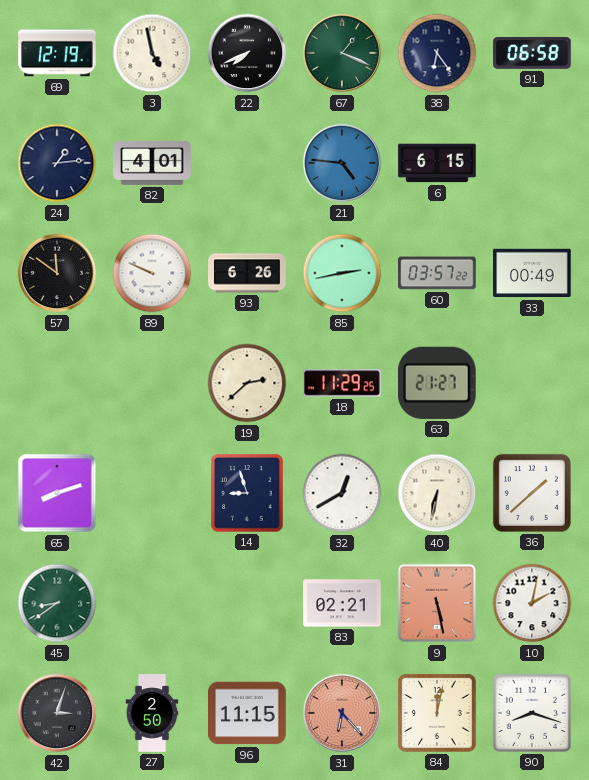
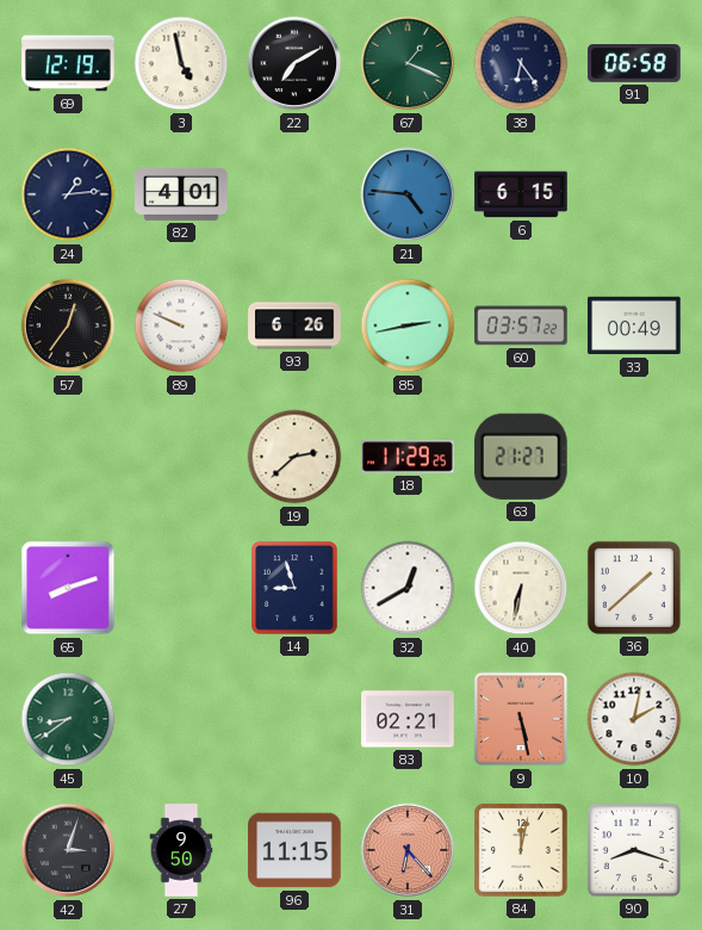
22: 7:41 -> 7:10
57: 11:51 -> 12:36
27: 2:50 -> 9:50
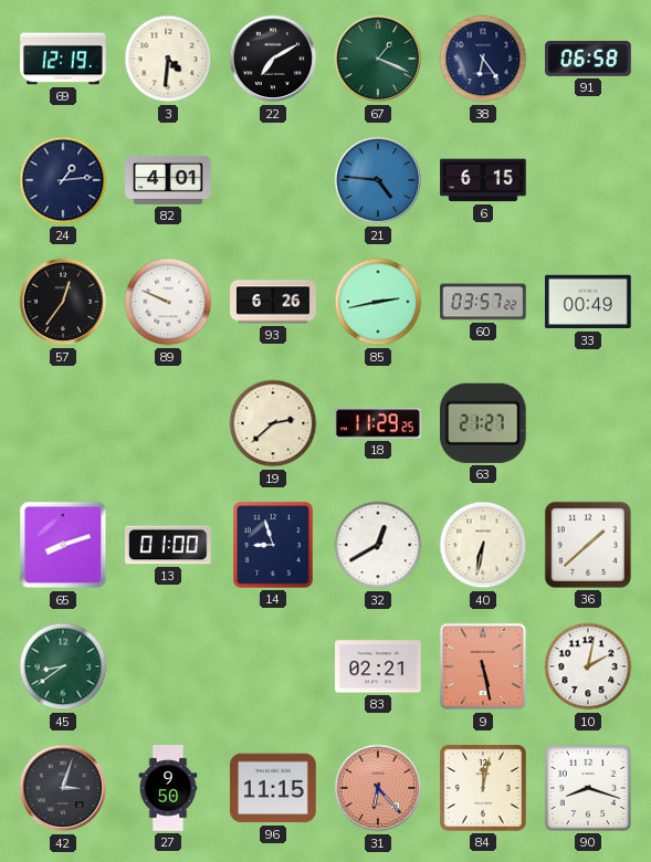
3: 4:58 -> 4:31
13: none -> 01:00
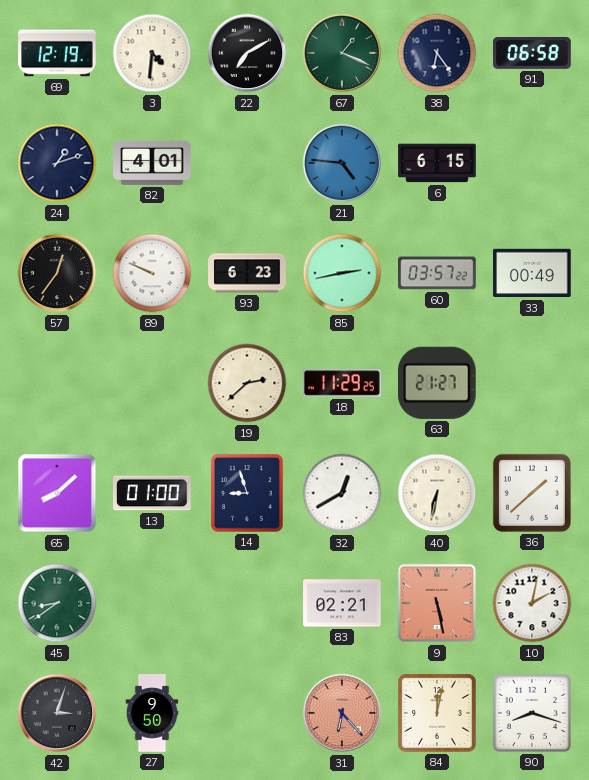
24: 1:14 -> 1:12
93: 6:26 -> 6:23
65: 8:12 -> 8:08
96: 11:15 -> none
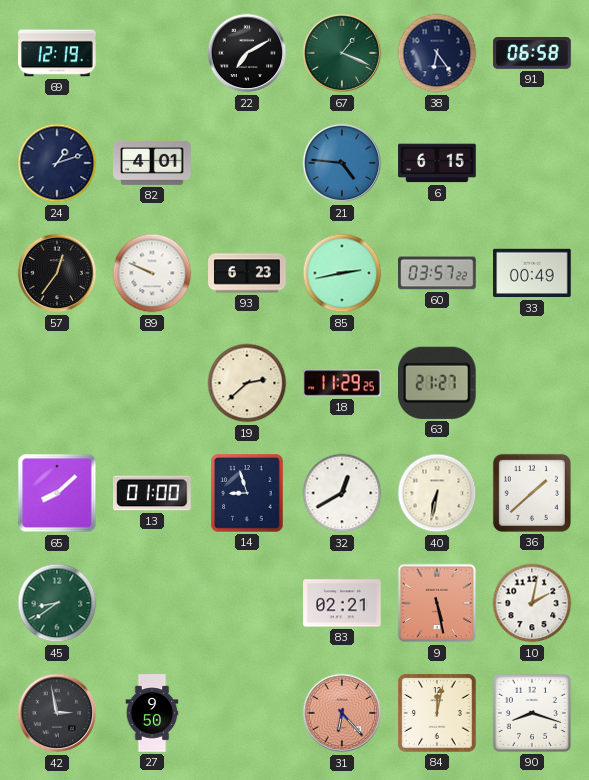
3: 4:31 -> none
42: 3:03 -> 2:58
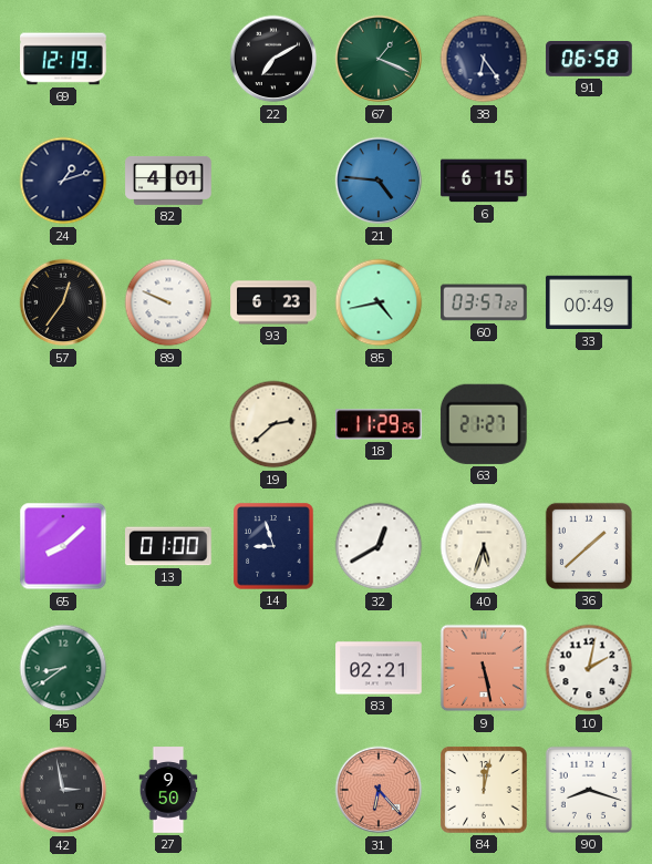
85: 2:43 -> 4:43
40: 6:32 -> 5:33
